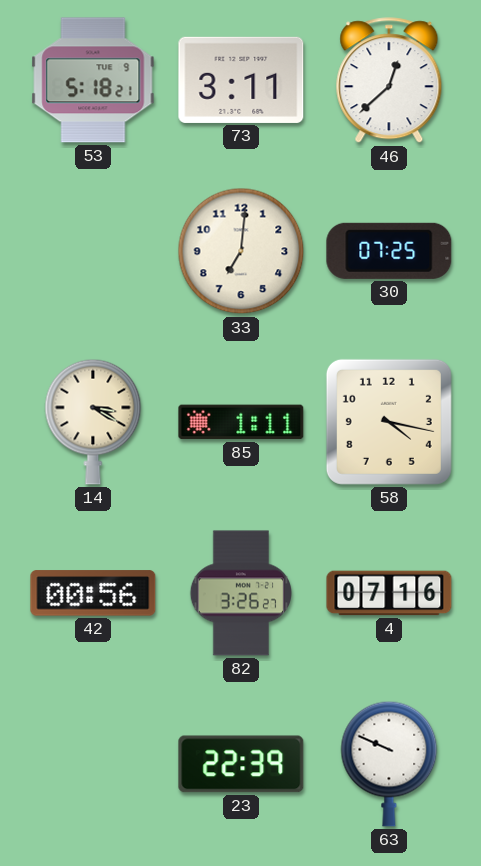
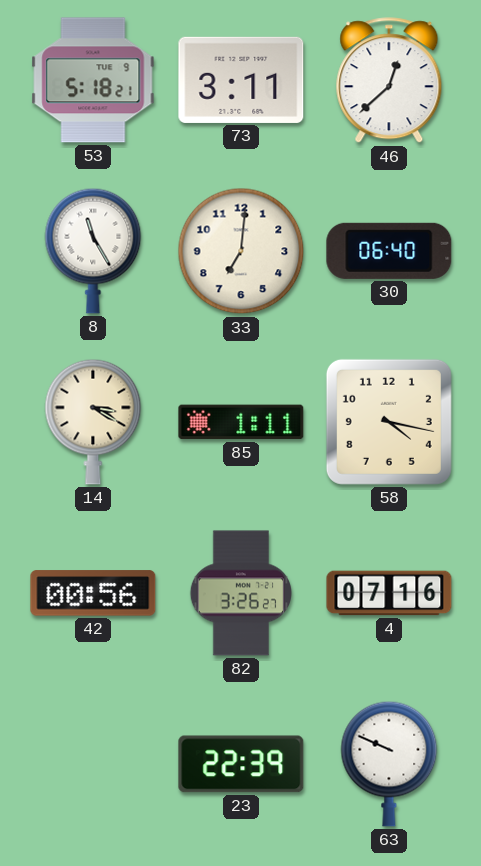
8: none -> 11:25
30: 07:25 -> 06:40
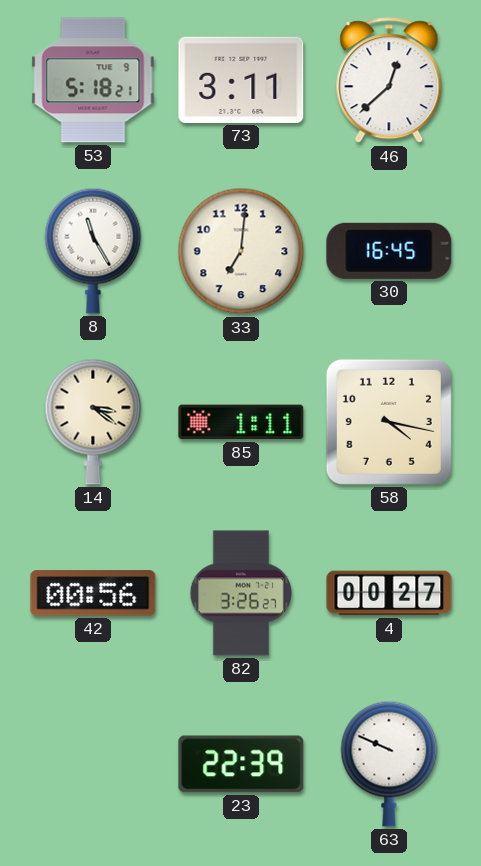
30: 06:40 -> 16:45
14: 3:20 -> 3:21
4: 07:16 -> 00:27
